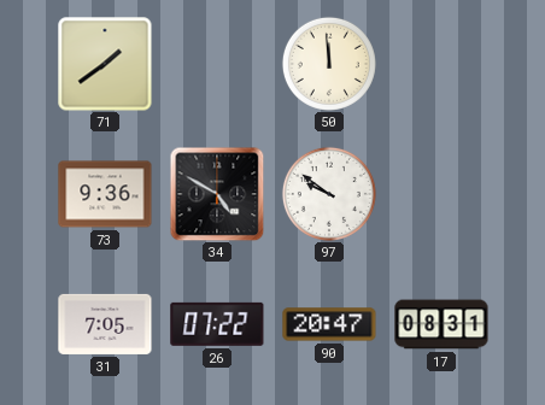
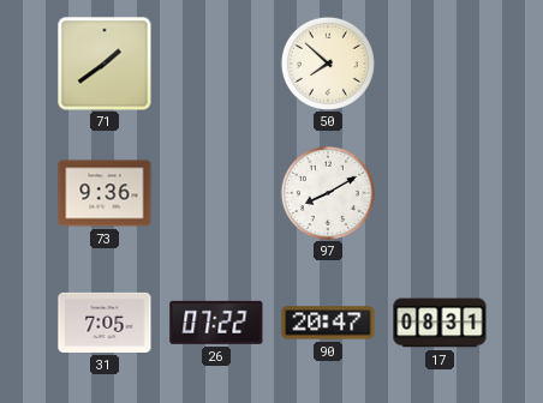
50: 11:59 -> 7:52
34: 4:50 -> none
97: 9:51 -> 8:10
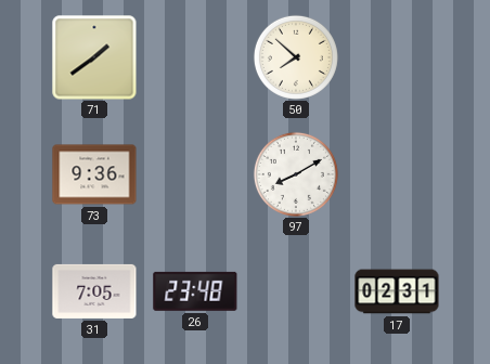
26: 07:22 -> 23:48
90: 20:47 -> none
17: 08:31 -> 02:31
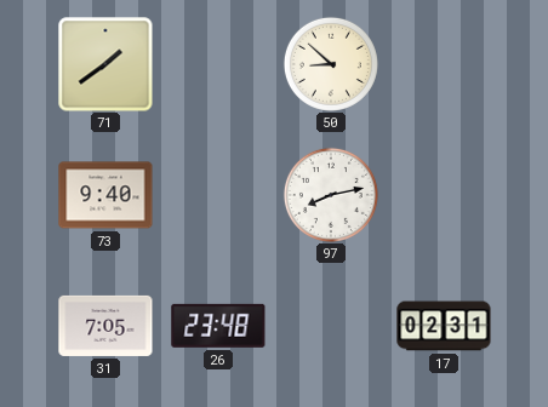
50: 7:52 -> 8:52
73: 9:36 -> 9:40
97: 8:10 -> 8:13
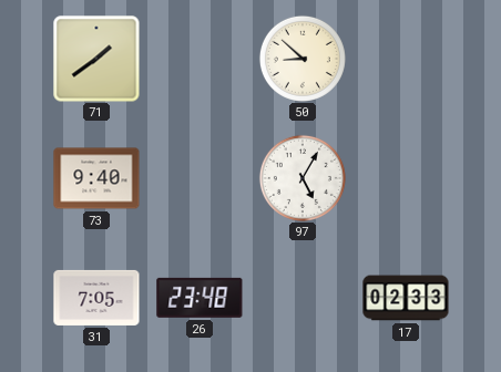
97: 8:13 -> 5:05
17: 02:31 -> 02:33
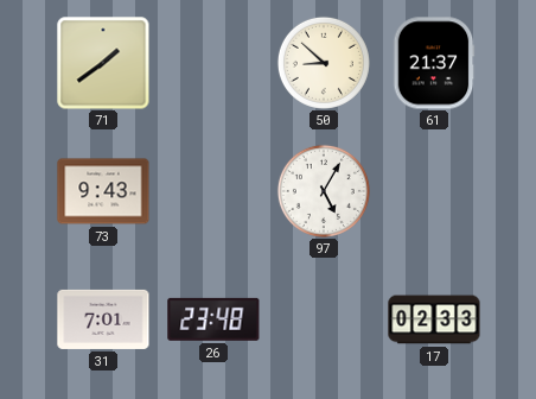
61: none -> 21:37
73: 9:40 -> 9:43
31: 7:05 -> 7:01
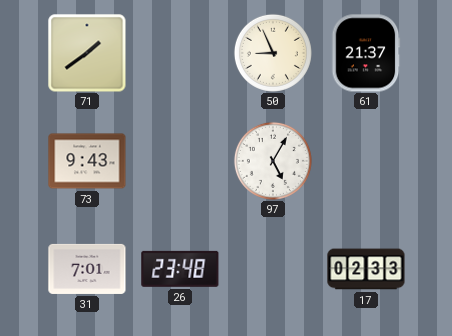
50: 8:52 -> 8:56
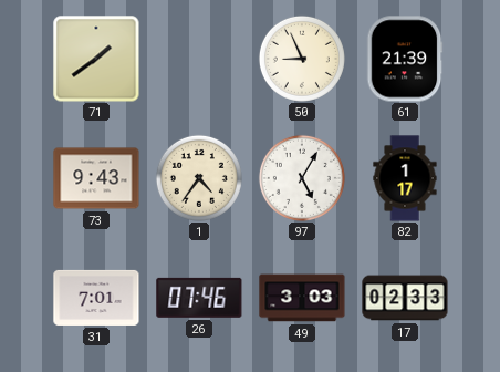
61: 21:37 -> 21:39
1: none -> 4:36
82: none -> 1:17
26: 23:48 -> 07:46
49: none -> 3:03
